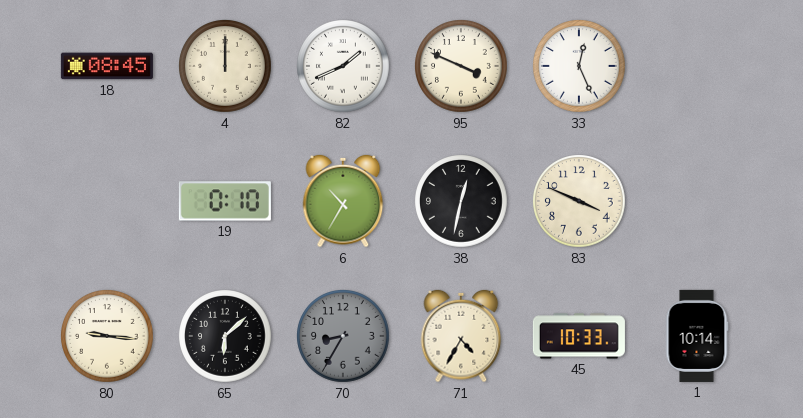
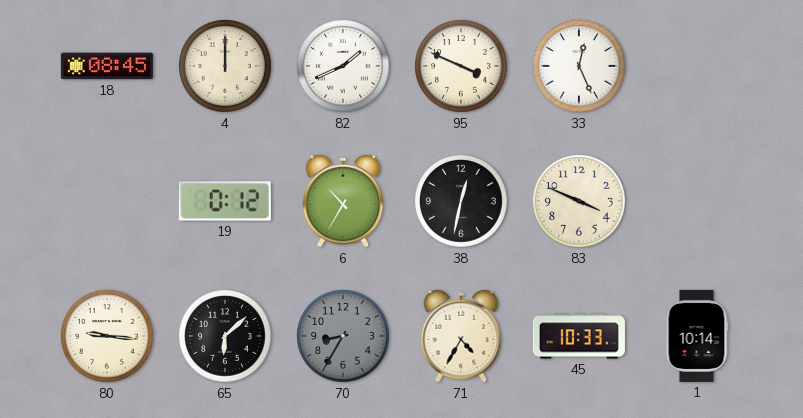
19: 0:10 -> 0:12
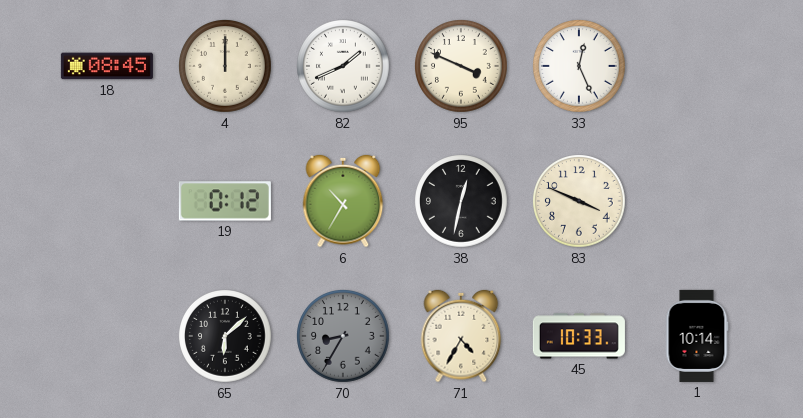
80: 9:16 -> none
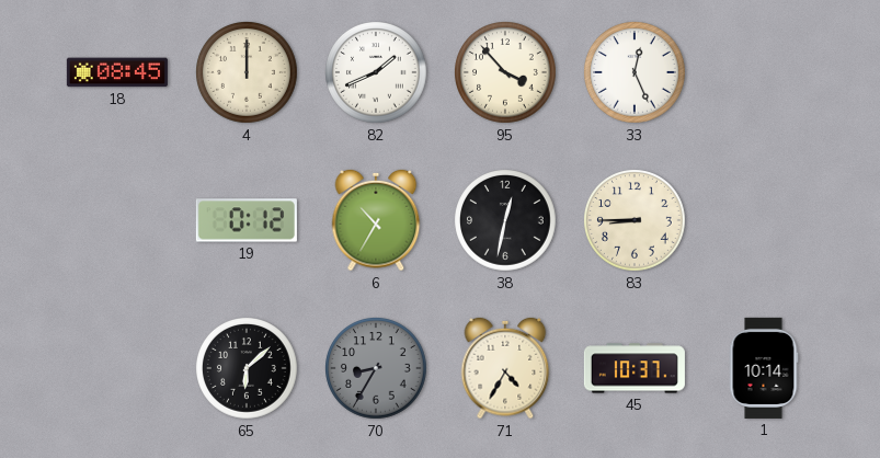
95: 3:49 -> 3:53
83: 3:49 -> 8:45
45: 10:33 -> 10:37
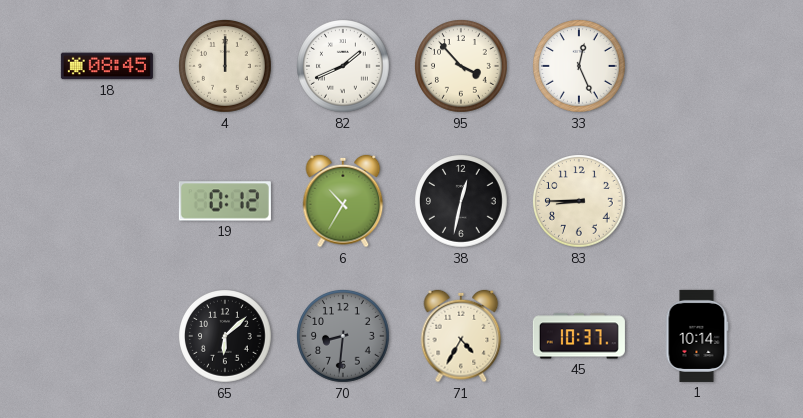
70: 8:35 -> 8:31
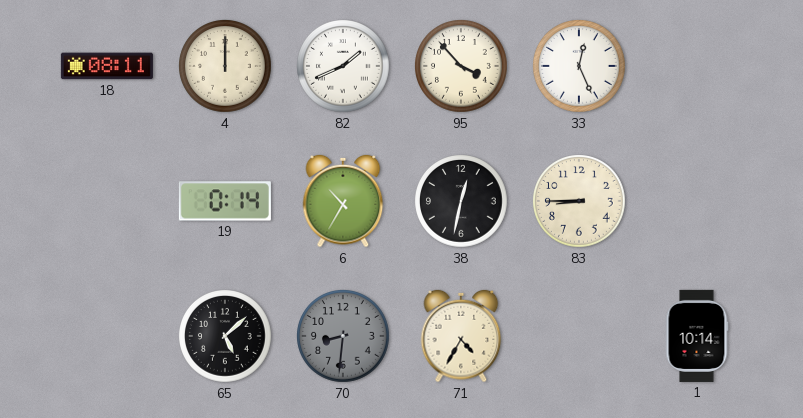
18: 08:45 -> 08:11
19: 0:12 -> 0:14
65: 6:08 -> 5:08
45: 10:37 -> none
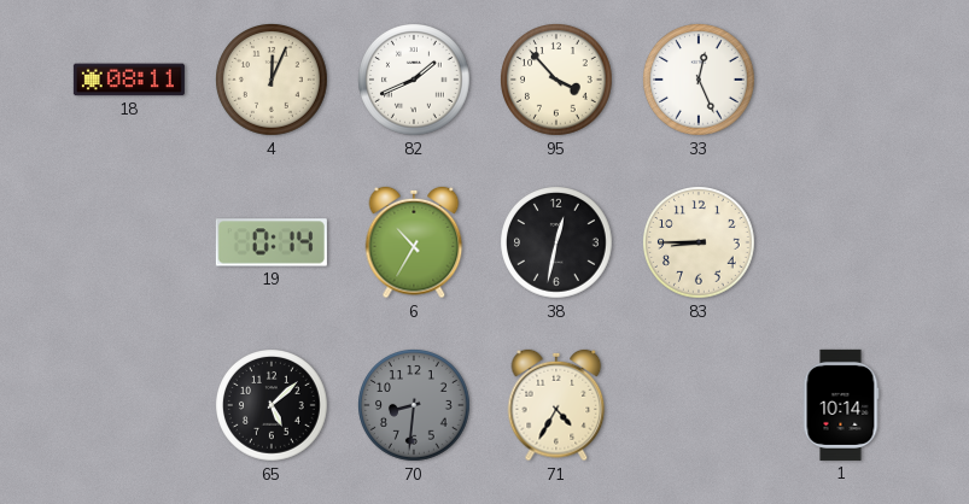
4: 12:00 -> 12:04
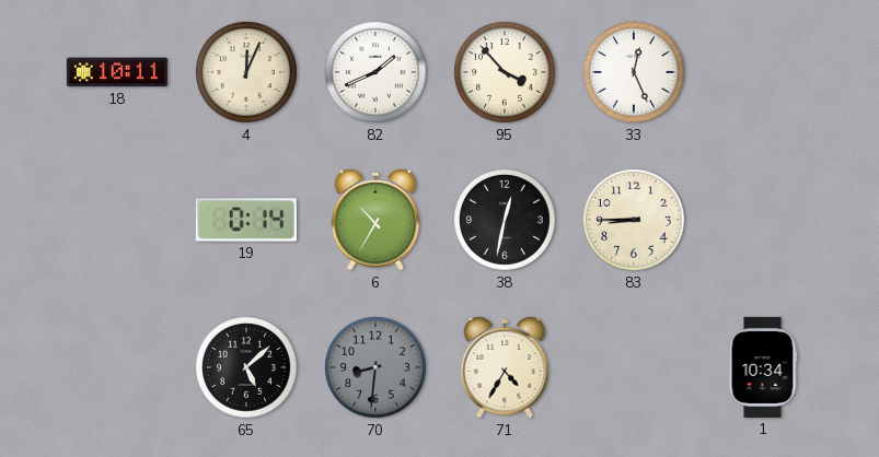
18: 08:11 -> 10:11
1: 10:14 -> 10:34
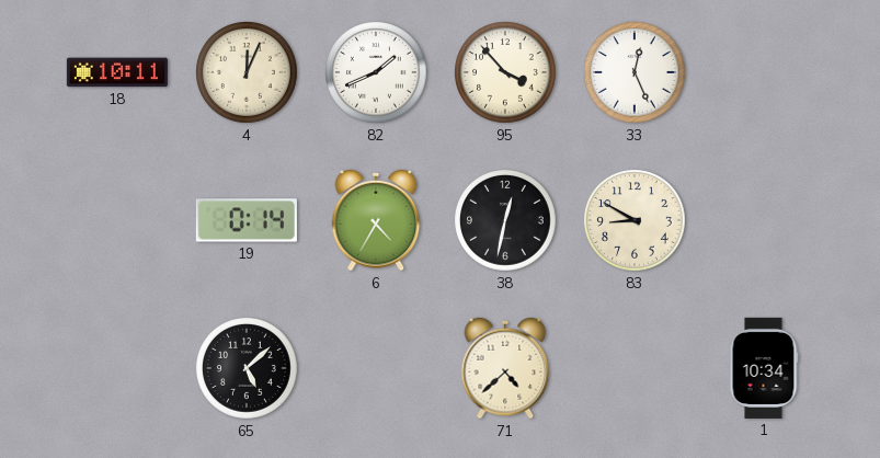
6: 10:35 -> 4:35
83: 8:45 -> 8:50
70: 8:31 -> none
71: 4:35 -> 4:38
